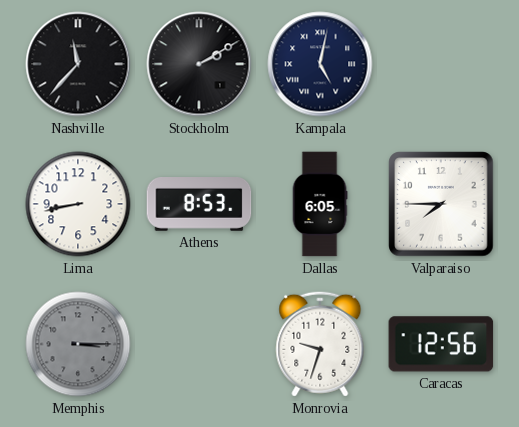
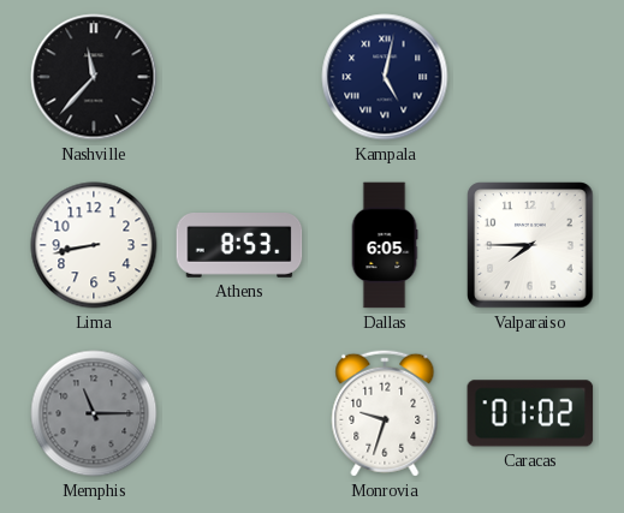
Stockholm: 2:10 -> none
Memphis: 3:15 -> 11:15
Caracas: 12:56 -> 01:02
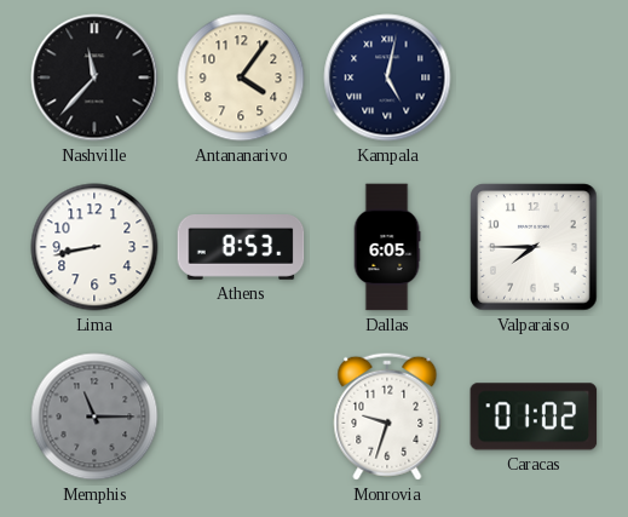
Antananarivo: none -> 4:06
